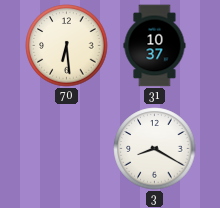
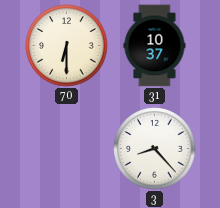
70: 6:29 -> 6:30
3: 8:20 -> 8:23
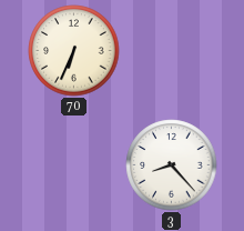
70: 6:30 -> 6:34
31: 10:37 -> none
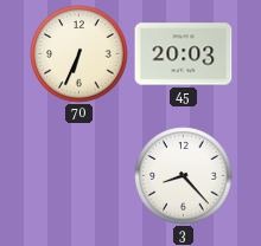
45: none -> 20:03
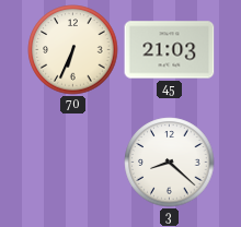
45: 20:03 -> 21:03
3: 8:23 -> 8:22
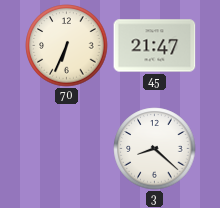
45: 21:03 -> 21:47
